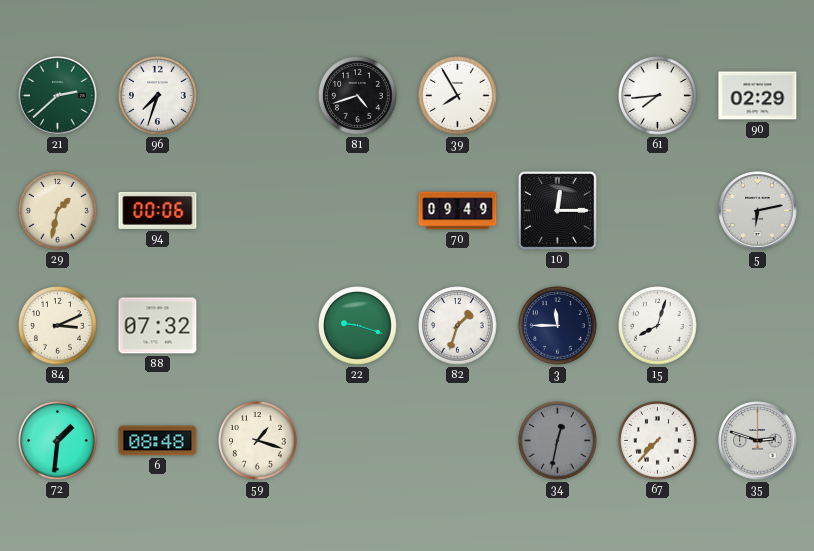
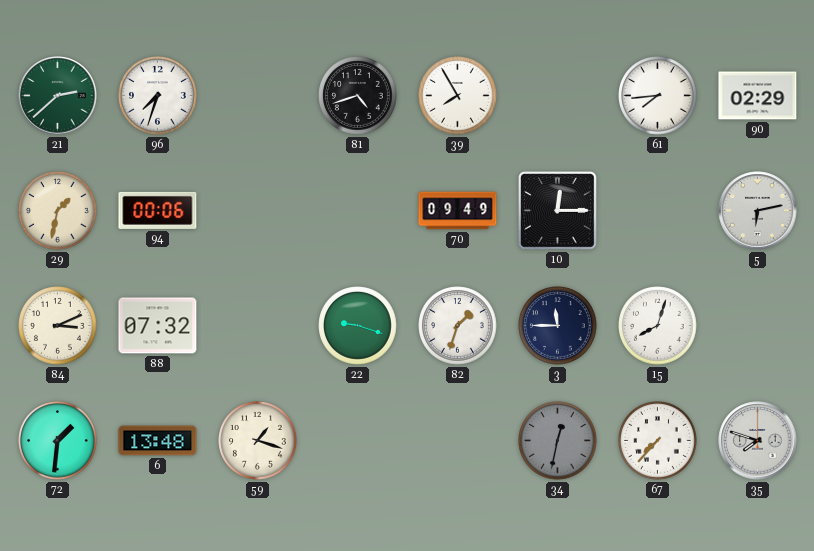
6: 08:48 -> 13:48
35: 2:48 -> 7:48
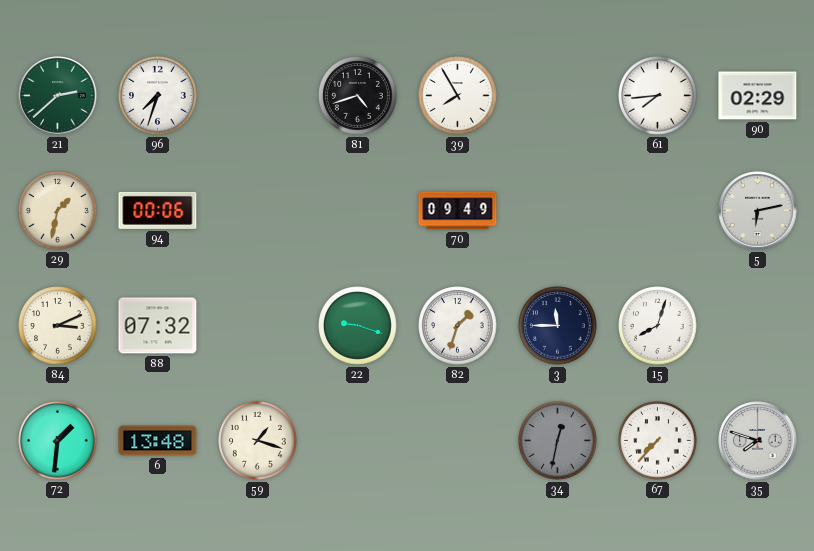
10: 12:15 -> none
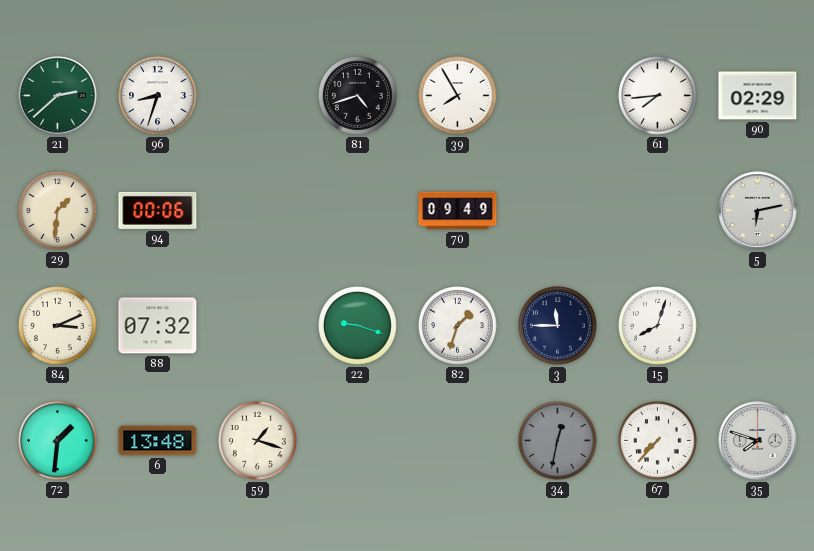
96: 7:33 -> 8:33
29: 1:32 -> 1:31
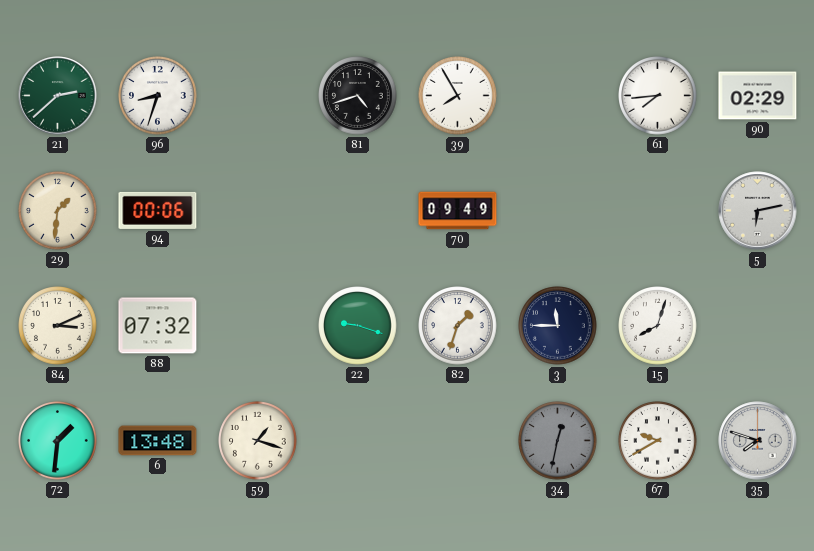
67: 7:37 -> 9:40
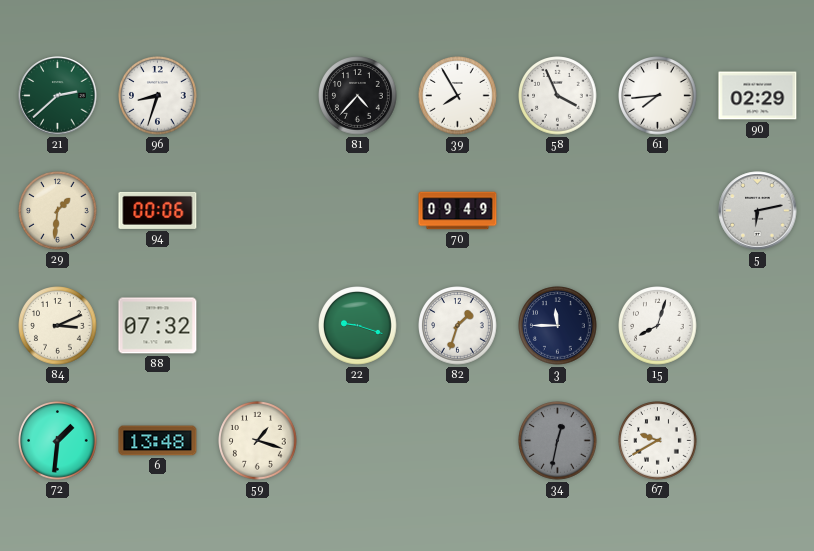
81: 4:42 -> 4:37
58: none -> 3:56
35: 7:48 -> none
